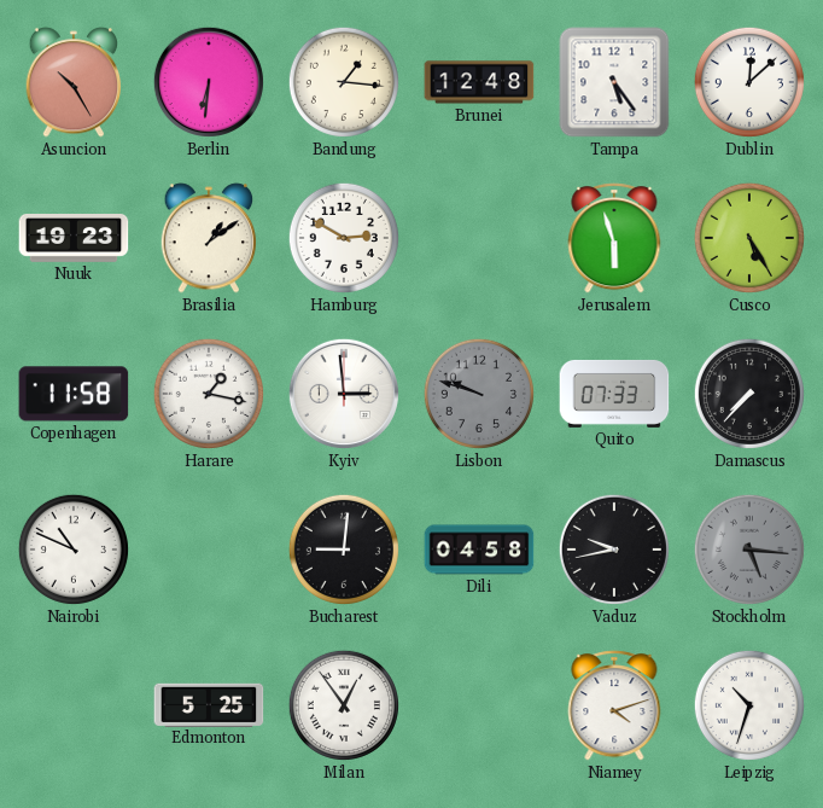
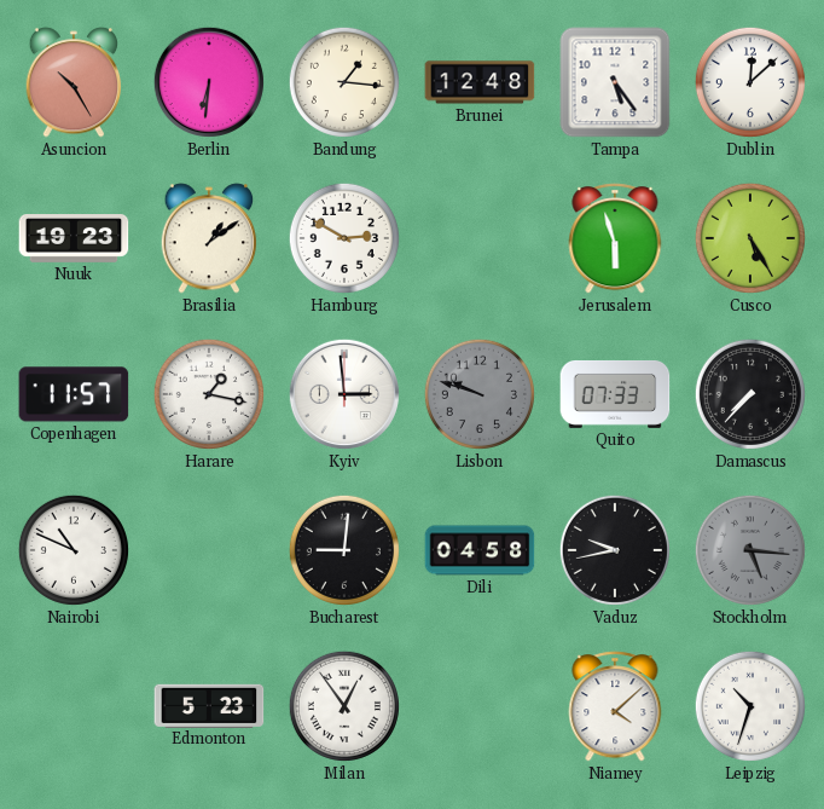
Copenhagen: 11:58 -> 11:57
Edmonton: 5:25 -> 5:23
Niamey: 4:12 -> 4:08
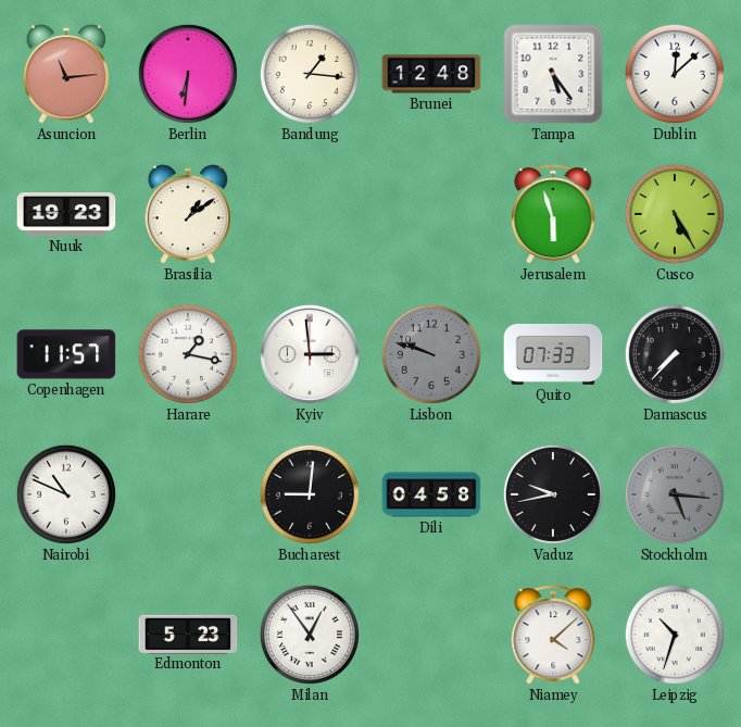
Asuncion: 10:25 -> 11:14
Hamburg: 2:50 -> none
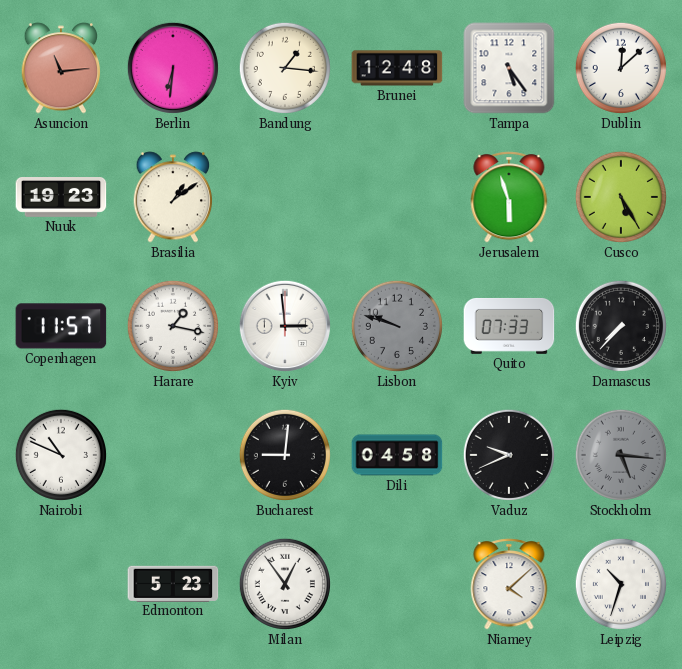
Vaduz: 9:43 -> 9:41
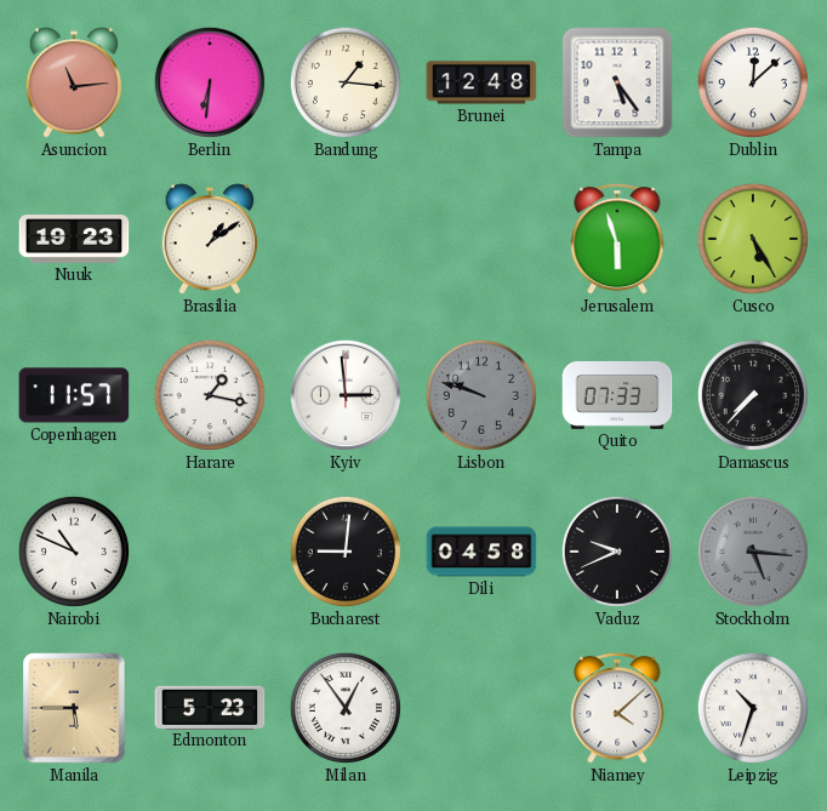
Manila: none -> 5:45
